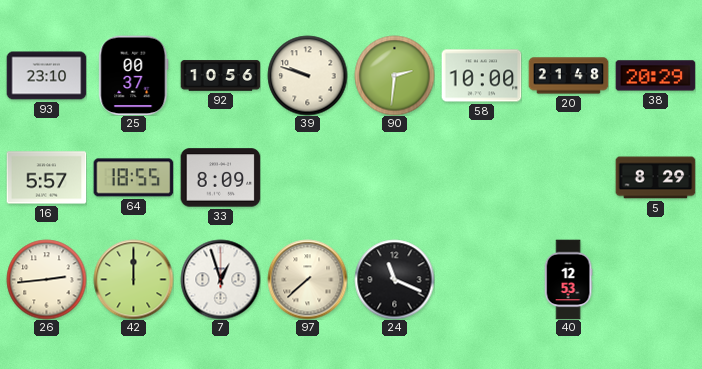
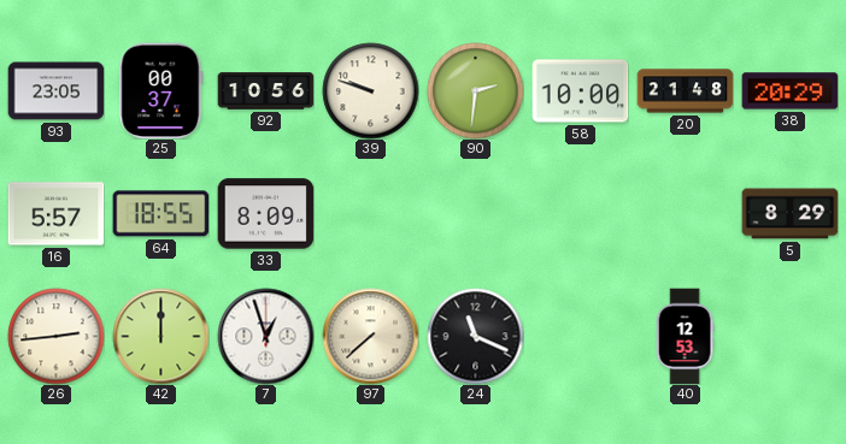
93: 23:10 -> 23:05
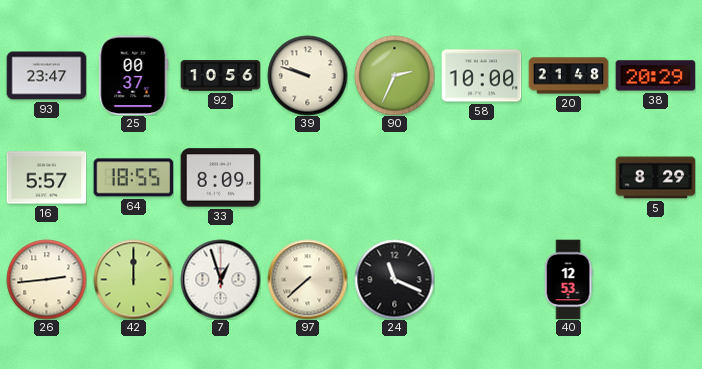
93: 23:05 -> 23:47
90: 2:31 -> 2:34
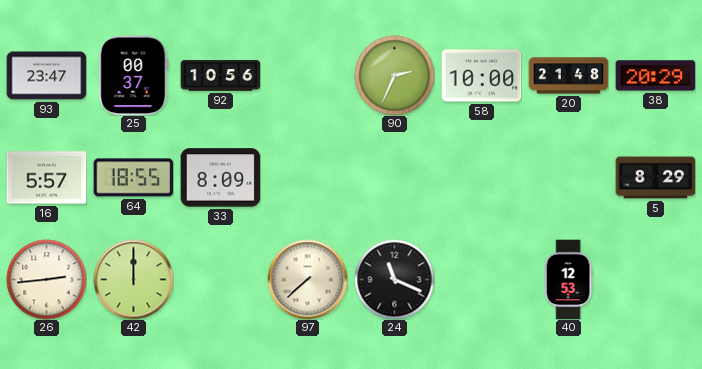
39: 9:48 -> none
7: 12:57 -> none
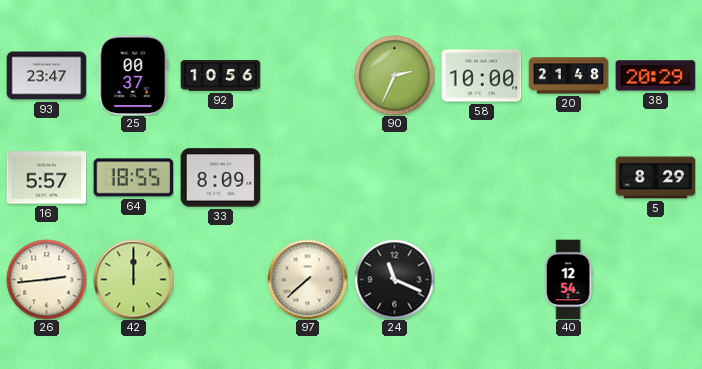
40: 12:53 -> 12:54
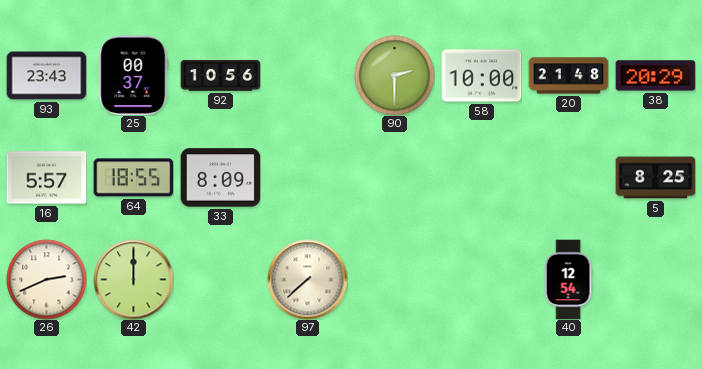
93: 23:47 -> 23:43
90: 2:34 -> 2:30
5: 8:29 -> 8:25
26: 2:44 -> 2:41
24: 11:19 -> none
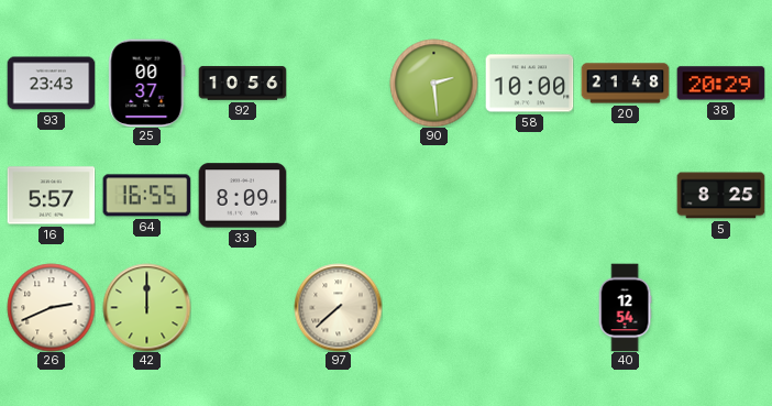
90: 2:30 -> 2:29
64: 18:55 -> 16:55
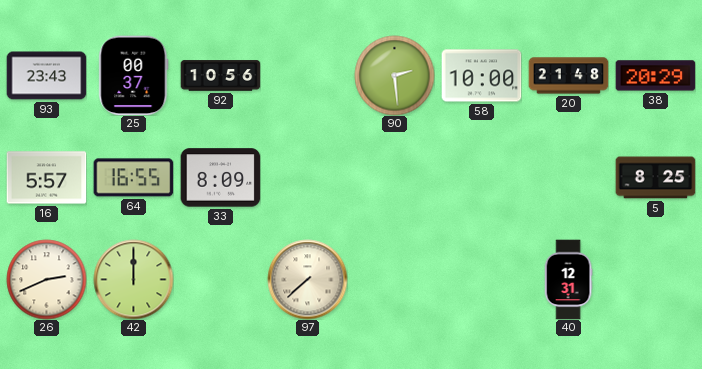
40: 12:54 -> 12:31
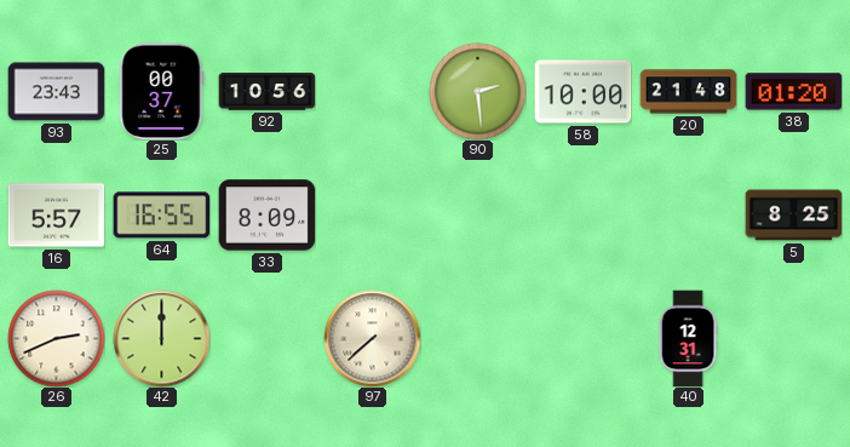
38: 20:29 -> 01:20
